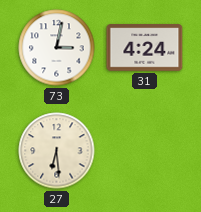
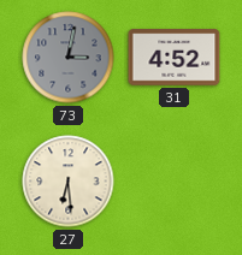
73 dial: white -> grey
31: 4:24 -> 4:52
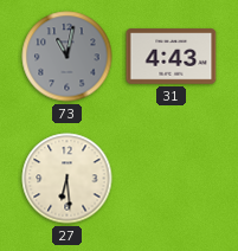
73: 3:02 -> 11:02
31: 4:52 -> 4:43
